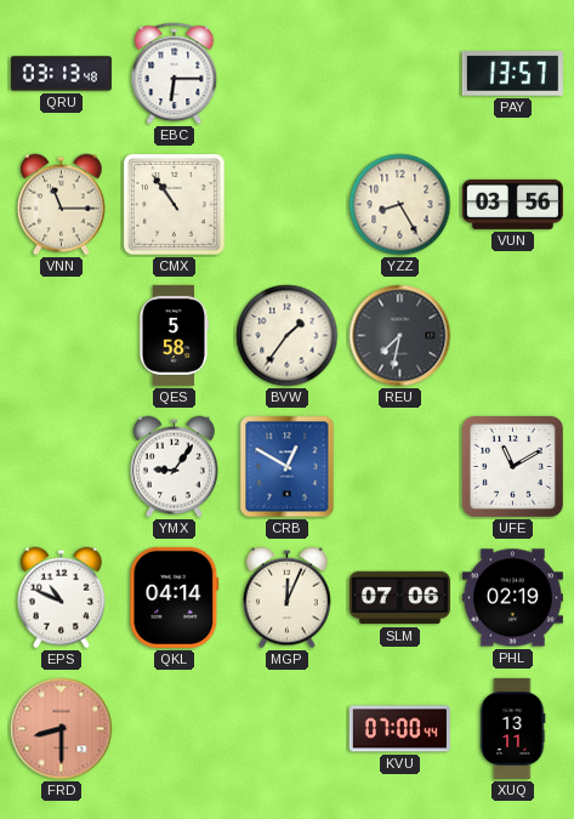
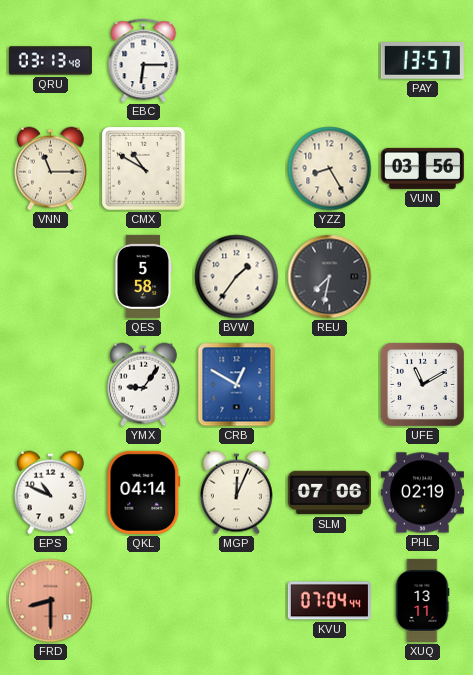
CMX: 10:54 -> 10:50
KVU: 07:00 -> 07:04
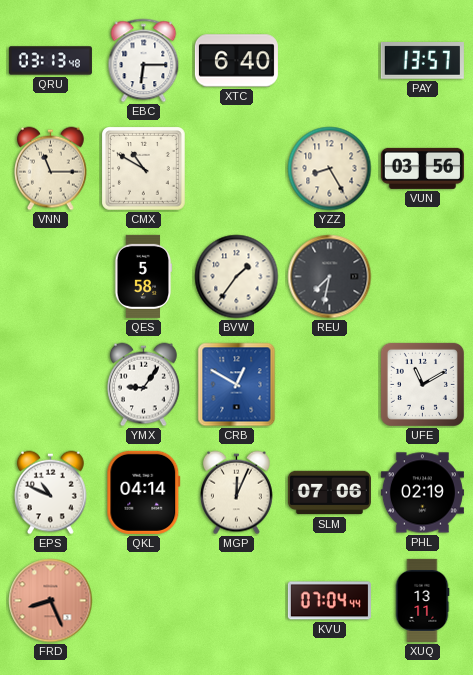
XTC: none -> 6:40
FRD: 8:30 -> 8:26
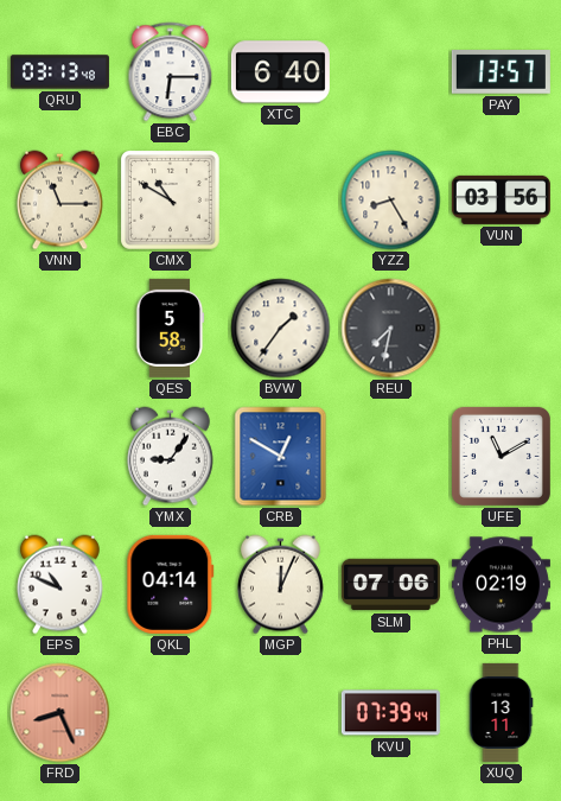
KVU: 07:04 -> 07:39
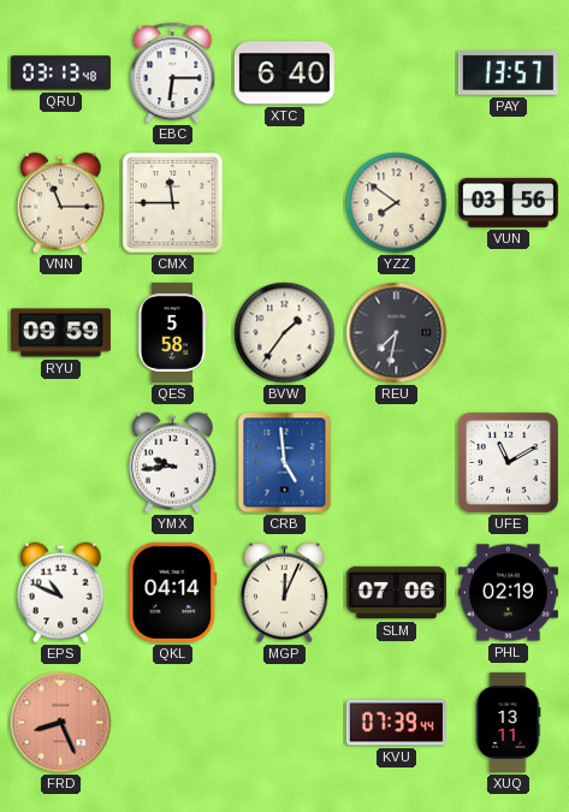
CMX: 10:50 -> 11:45
YZZ: 8:25 -> 7:51
RYU: none -> 09:59
YMX: 9:06 -> 9:44
CRB: 12:50 -> 4:59
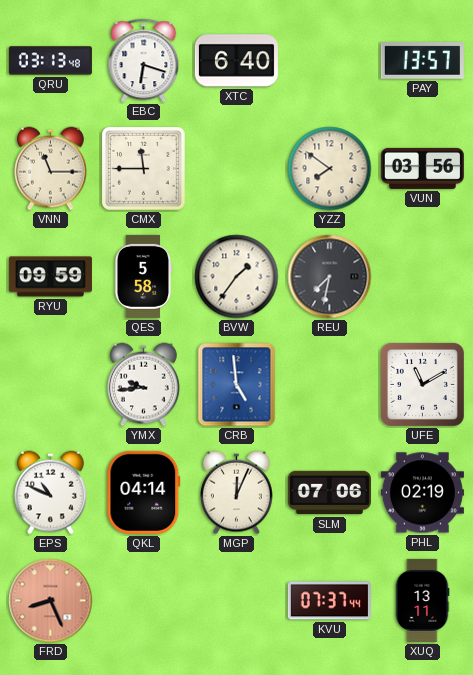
EBC: 6:15 -> 6:18
KVU: 07:39 -> 07:37
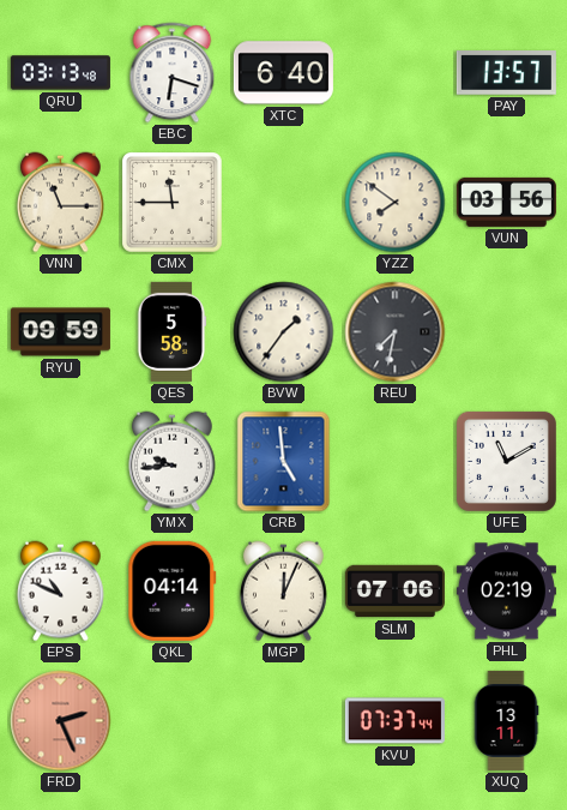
FRD: 8:26 -> 2:26
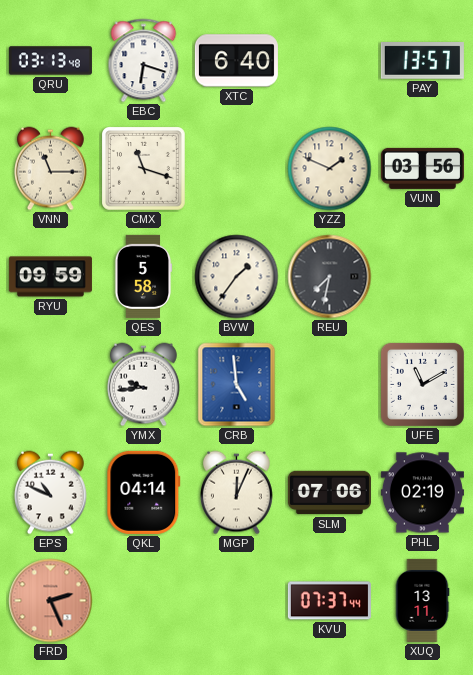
CMX: 11:45 -> 11:18
YZZ: 7:51 -> 1:49
